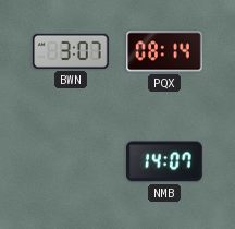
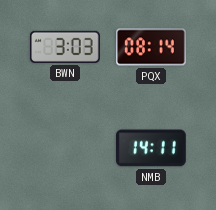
BWN: 3:07 -> 3:03
NMB: 14:07 -> 14:11
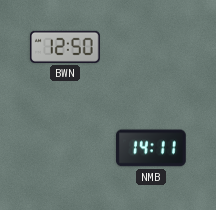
BWN: 3:03 -> 12:50
PQX: 08:14 -> none
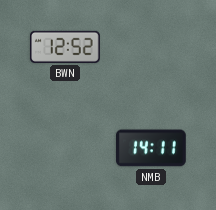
BWN: 12:50 -> 12:52
